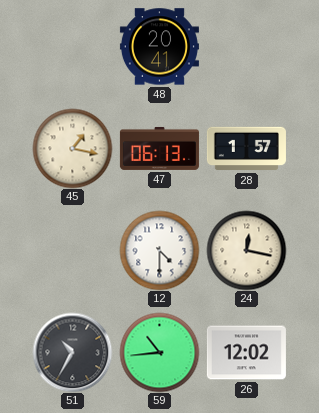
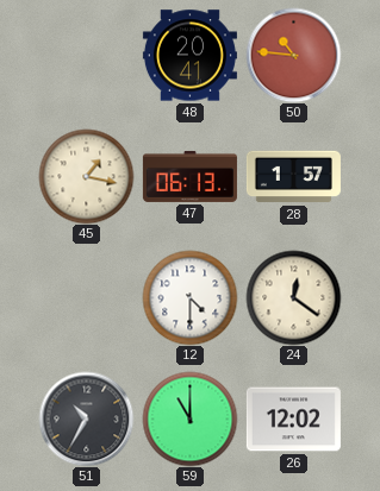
50: none -> 10:46
24: 12:17 -> 12:21
59: 10:44 -> 11:00
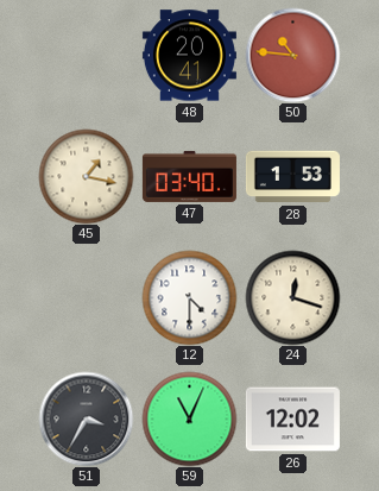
47: 06:13 -> 03:40
28: 1:57 -> 1:53
24: 12:21 -> 12:18
51: 10:35 -> 3:35
59: 11:00 -> 11:04
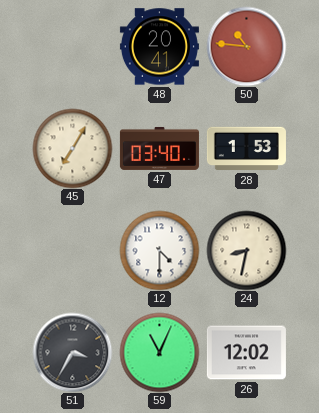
45: 1:17 -> 7:05
24: 12:18 -> 8:32
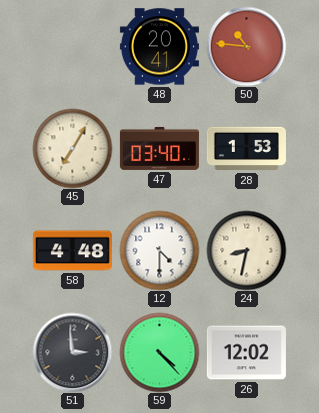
58: none -> 4:48
51: 3:35 -> 2:59
59: 11:04 -> 4:23
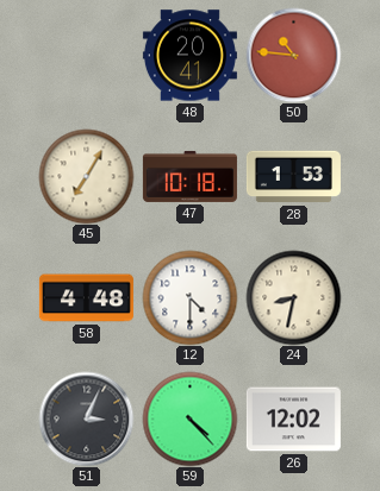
47: 03:40 -> 10:18
51: 2:59 -> 3:04
